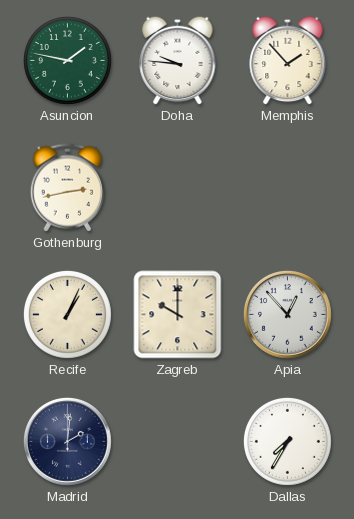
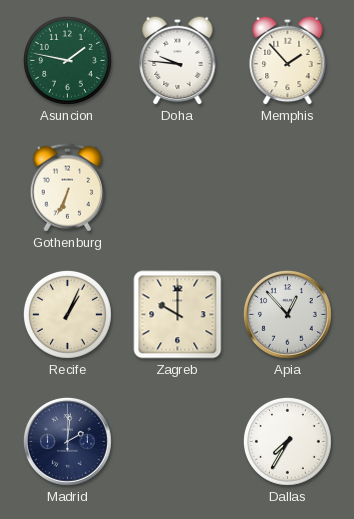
Gothenburg: 2:43 -> 6:34
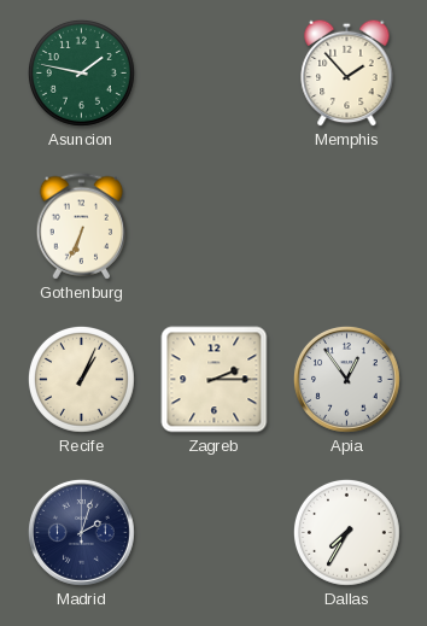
Doha: 9:46 -> none
Zagreb: 10:00 -> 2:15
Apia: 12:53 -> 12:54
Madrid: 2:01 -> 2:03
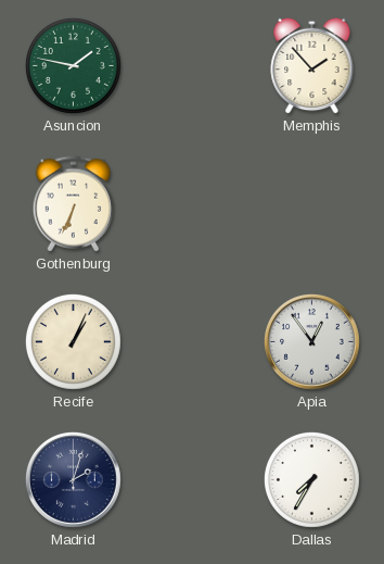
Zagreb: 2:15 -> none
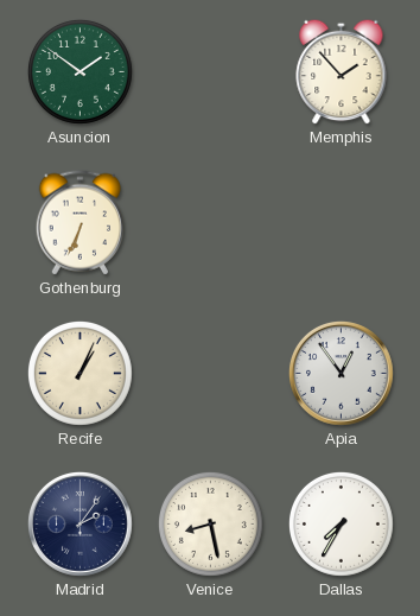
Asuncion: 1:47 -> 1:51
Madrid: 2:03 -> 2:06
Venice: none -> 8:28
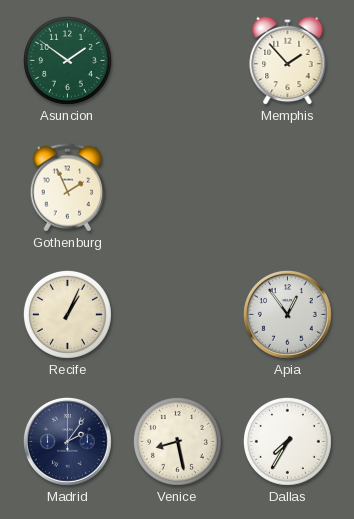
Gothenburg: 6:34 -> 1:56
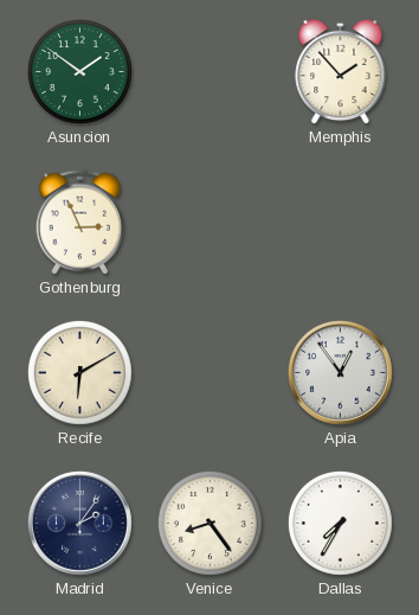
Gothenburg: 1:56 -> 2:56
Recife: 1:04 -> 6:10
Venice: 8:28 -> 8:24
